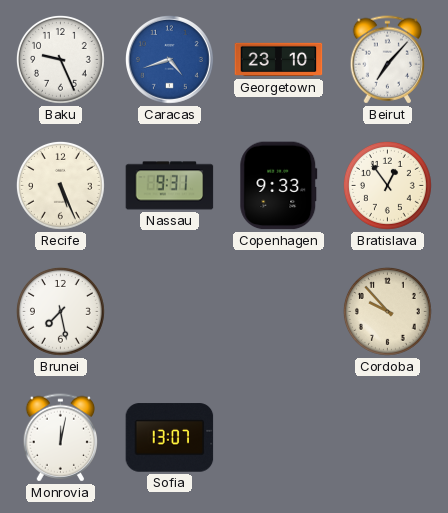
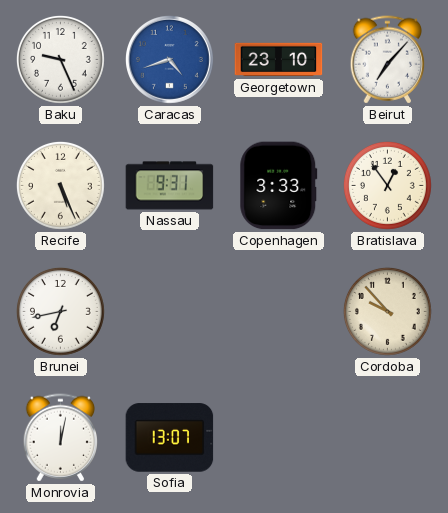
Copenhagen: 9:33 -> 3:33
Brunei: 7:28 -> 6:43
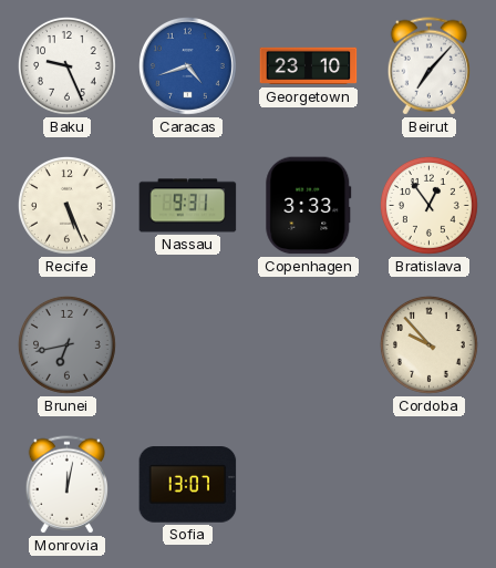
Brunei dial: white -> grey
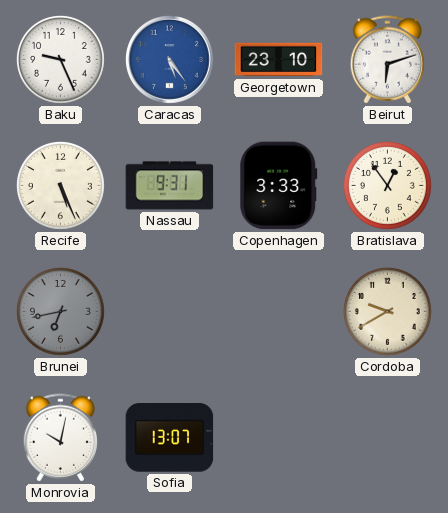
Caracas: 4:42 -> 5:24
Beirut: 7:07 -> 6:12
Cordoba: 9:53 -> 9:40
Monrovia: 12:02 -> 10:02
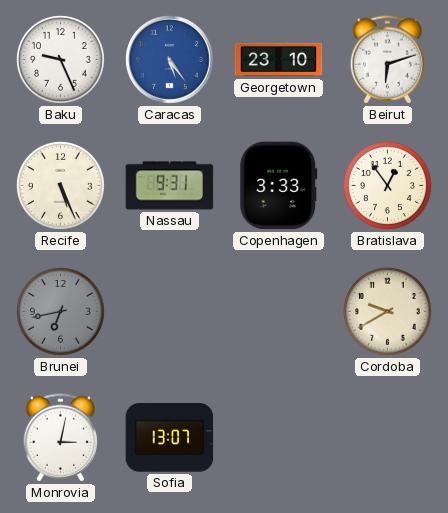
Monrovia: 10:02 -> 3:02
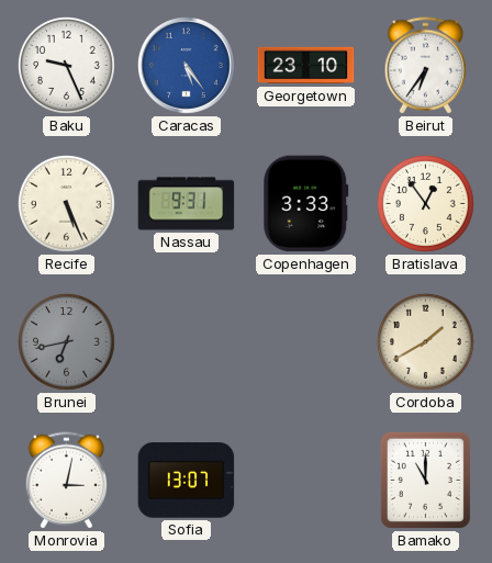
Beirut: 6:12 -> 6:36
Cordoba: 9:40 -> 1:40
Bamako: none -> 11:00
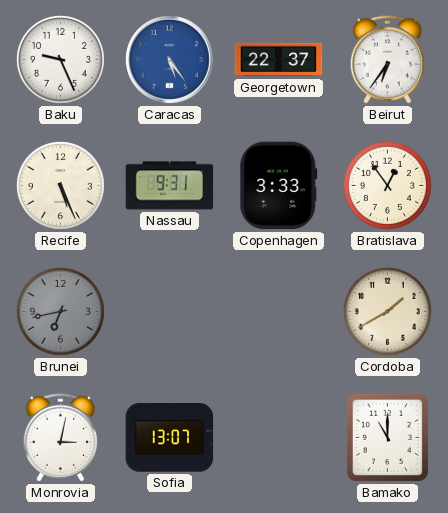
Georgetown: 23:10 -> 22:37
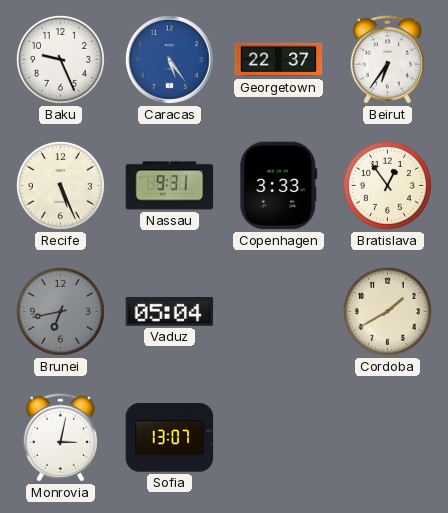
Vaduz: none -> 05:04
Bamako: 11:00 -> none
